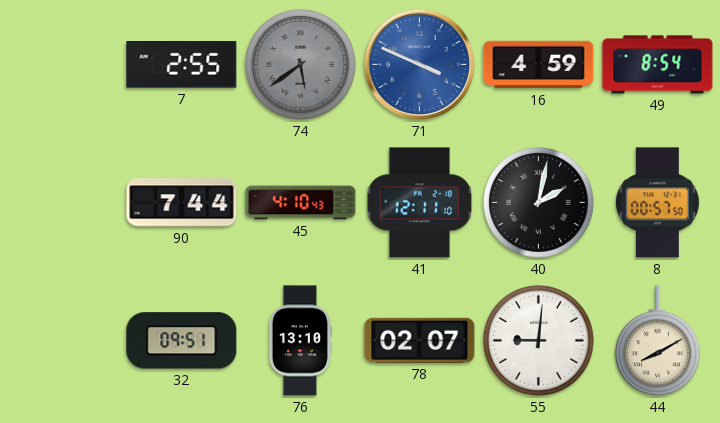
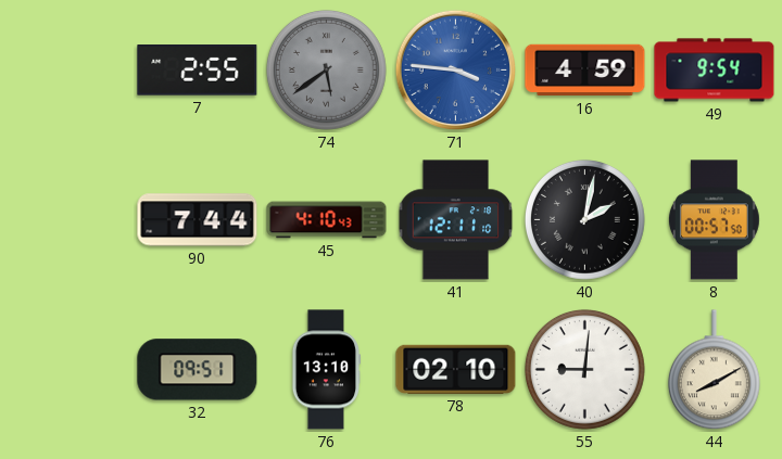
71: 3:49 -> 3:46
49: 8:54 -> 9:54
78: 02:07 -> 02:10
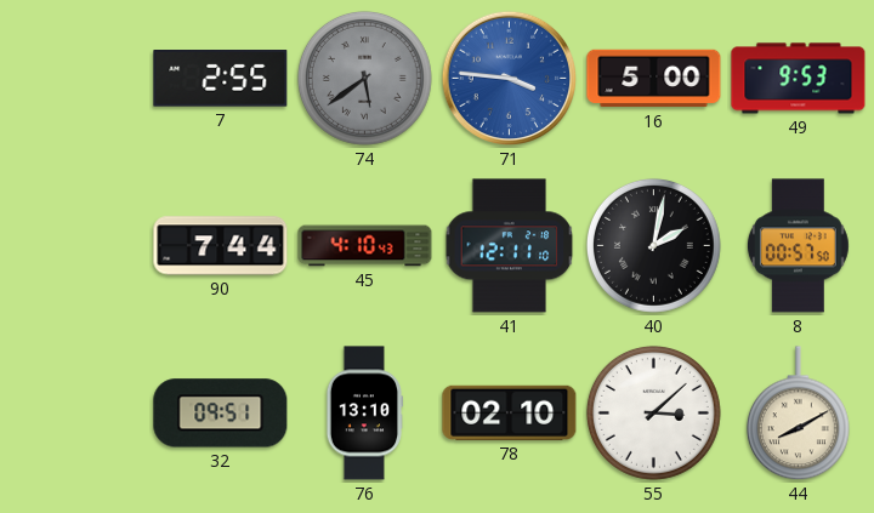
16: 4:59 -> 5:00
49: 9:54 -> 9:53
55: 9:01 -> 3:08
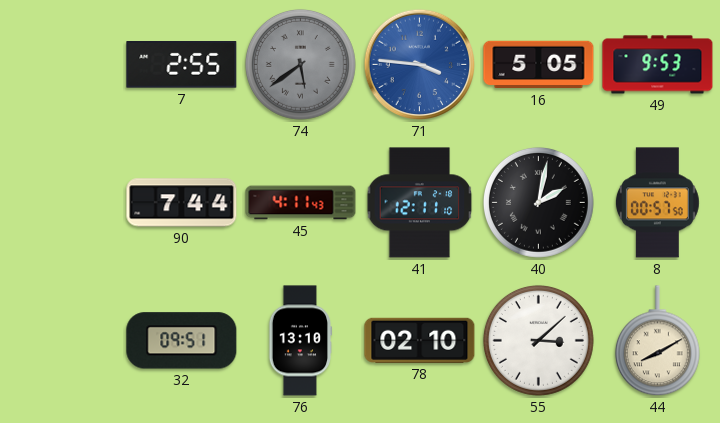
16: 5:00 -> 5:05
45: 4:10 -> 4:11
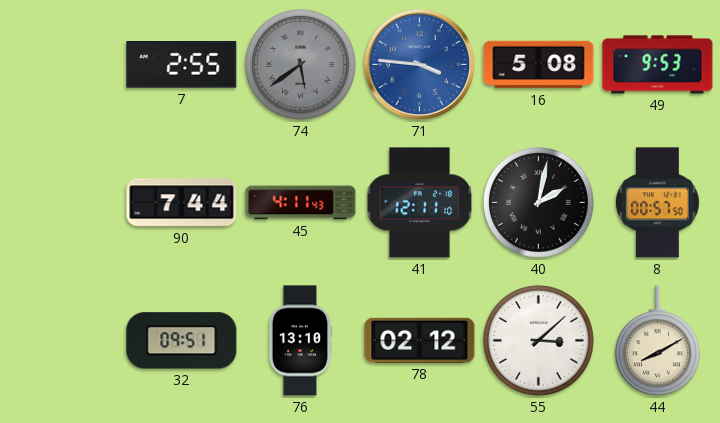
16: 5:05 -> 5:08
78: 02:10 -> 02:12
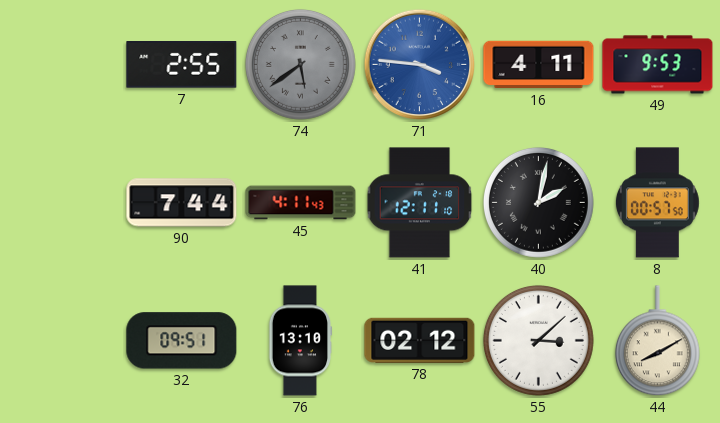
16: 5:08 -> 4:11
